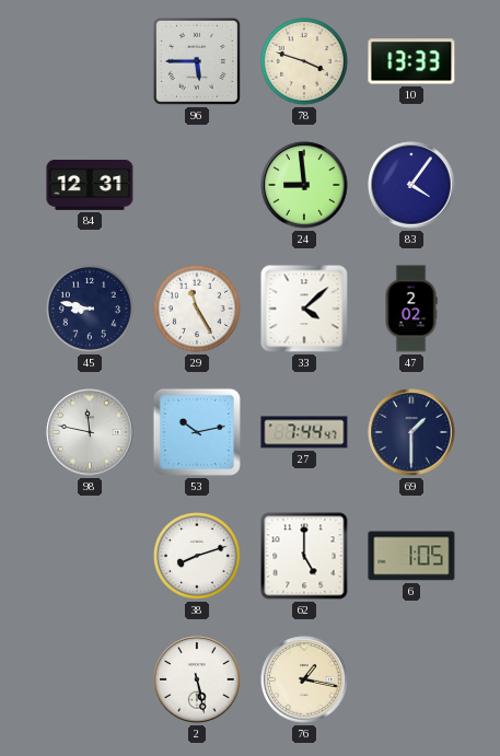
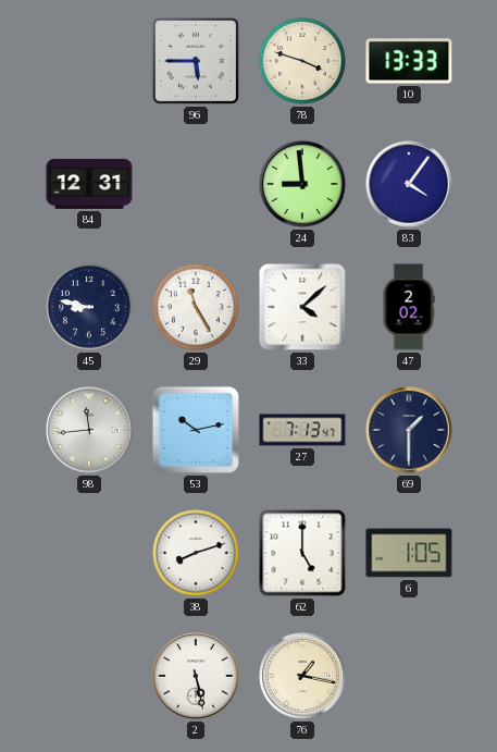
98: 11:47 -> 11:44
27: 7:44 -> 7:13
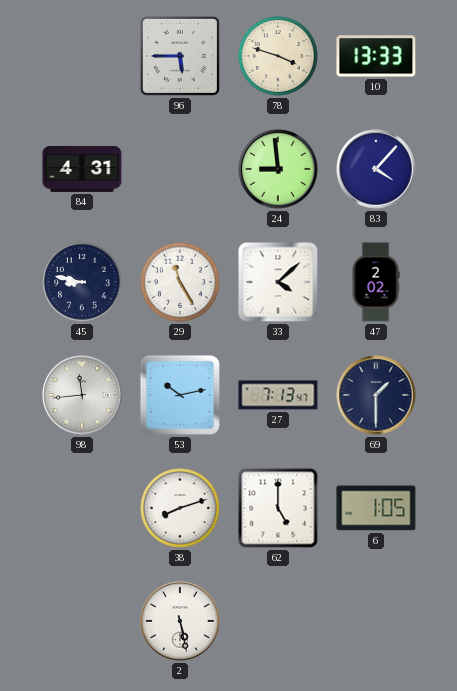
84: 12:31 -> 4:31
83: 4:06 -> 4:07
76: 1:17 -> none
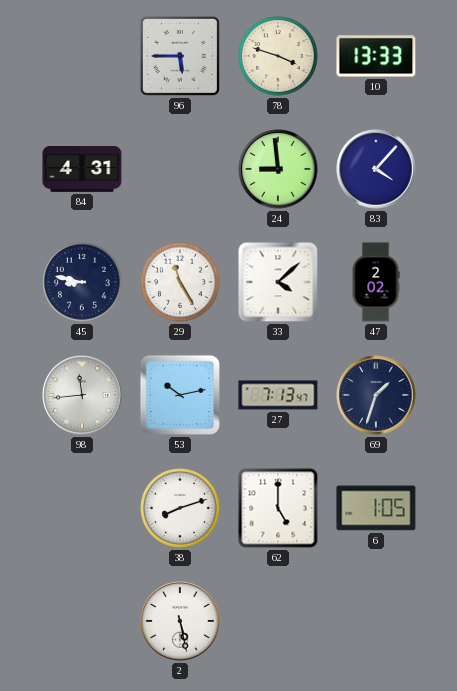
69: 1:30 -> 1:33
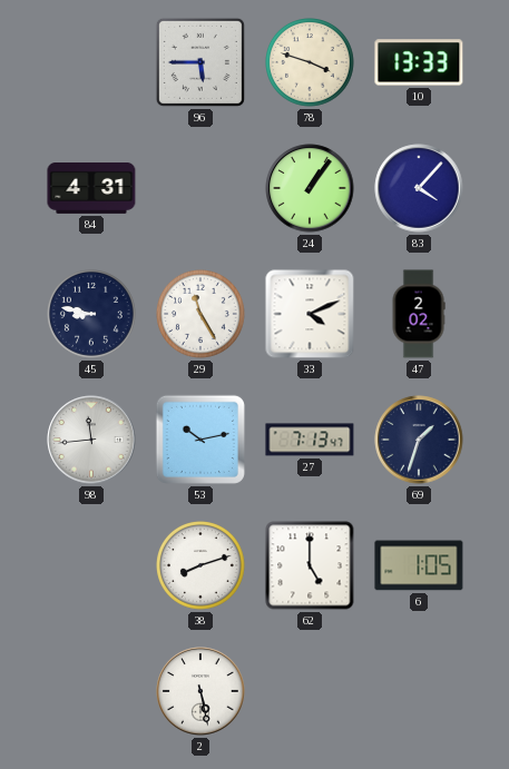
24: 8:59 -> 1:06
33: 4:08 -> 4:11
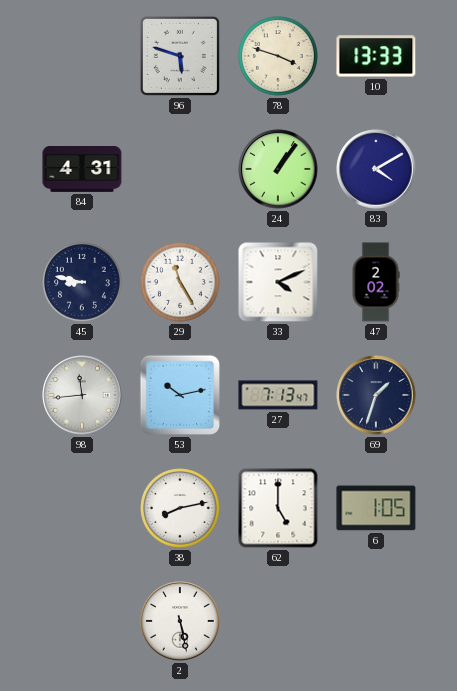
96: 5:45 -> 5:48
83: 4:07 -> 4:10
38: 8:12 -> 8:13
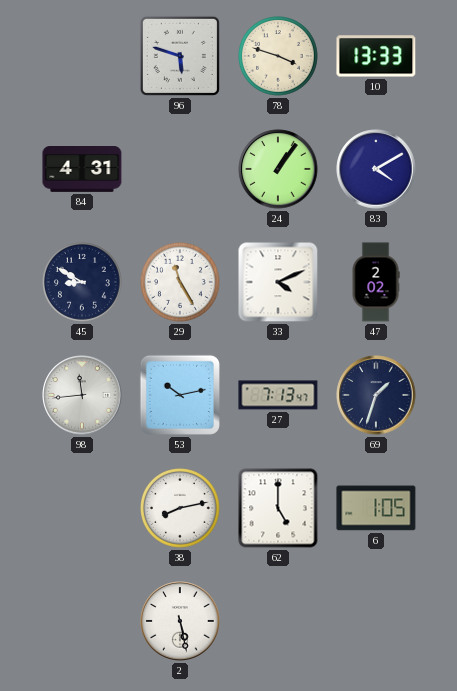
45: 8:47 -> 8:50
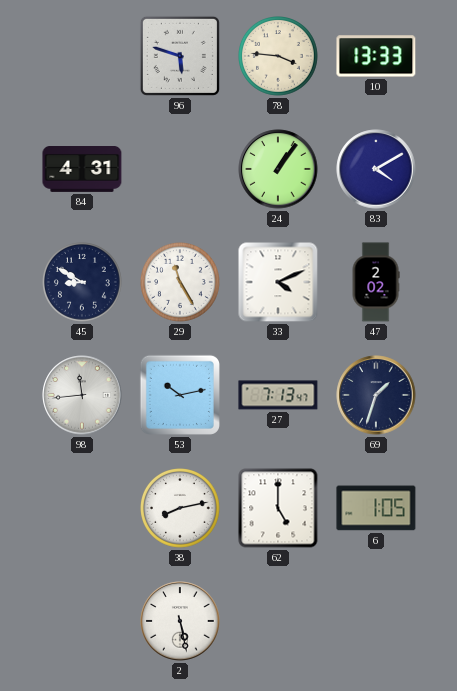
78: 3:48 -> 3:46
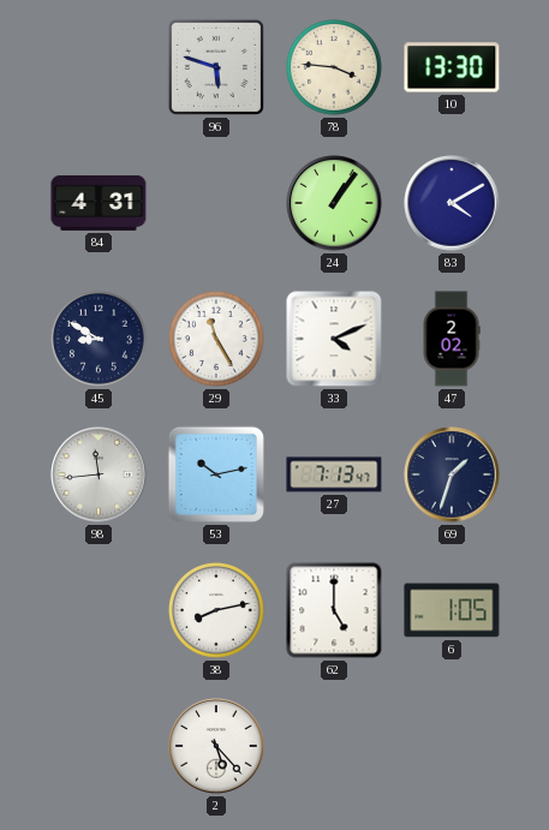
10: 13:33 -> 13:30
2: 5:28 -> 5:23
